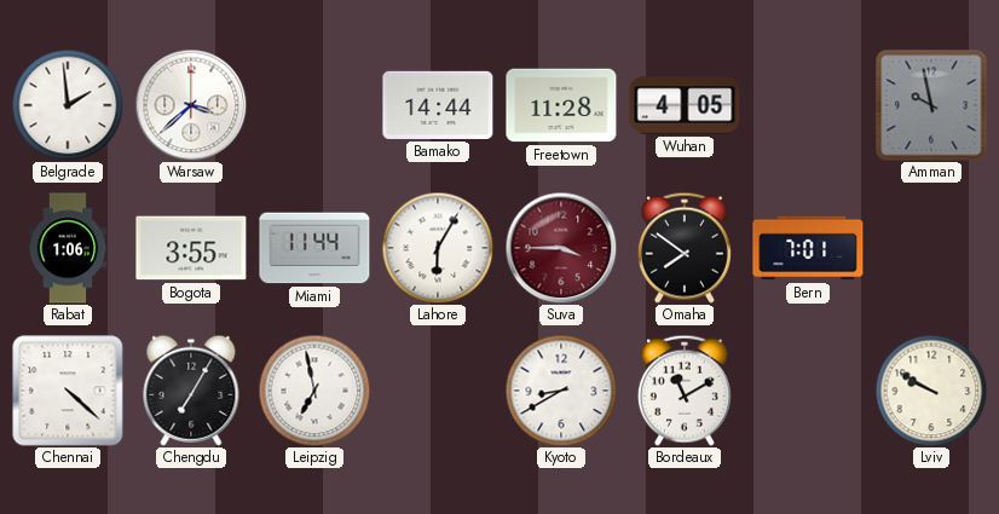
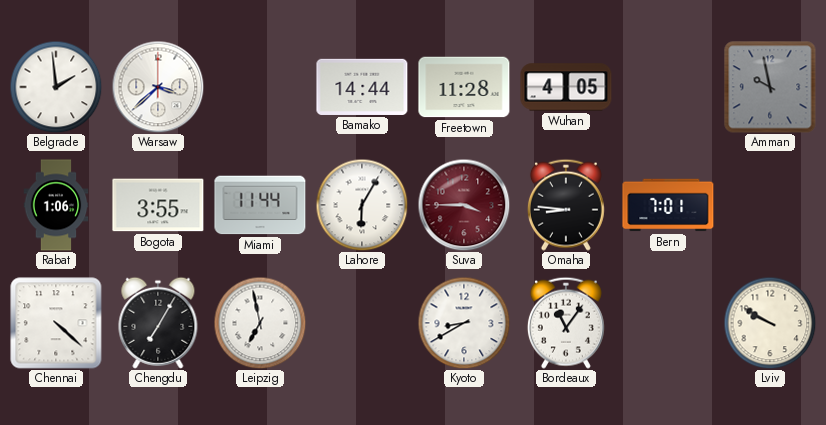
Omaha: 7:51 -> 8:46
Bordeaux: 11:10 -> 11:06
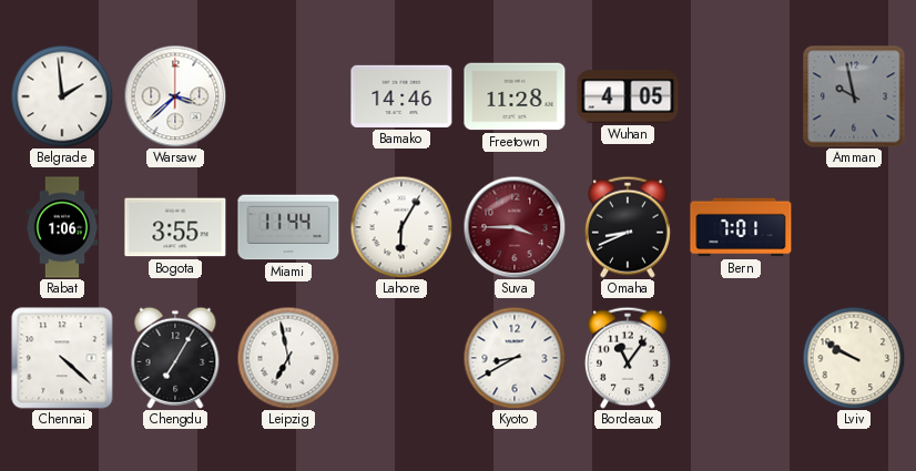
Bamako: 14:44 -> 14:46
Omaha: 8:46 -> 8:41
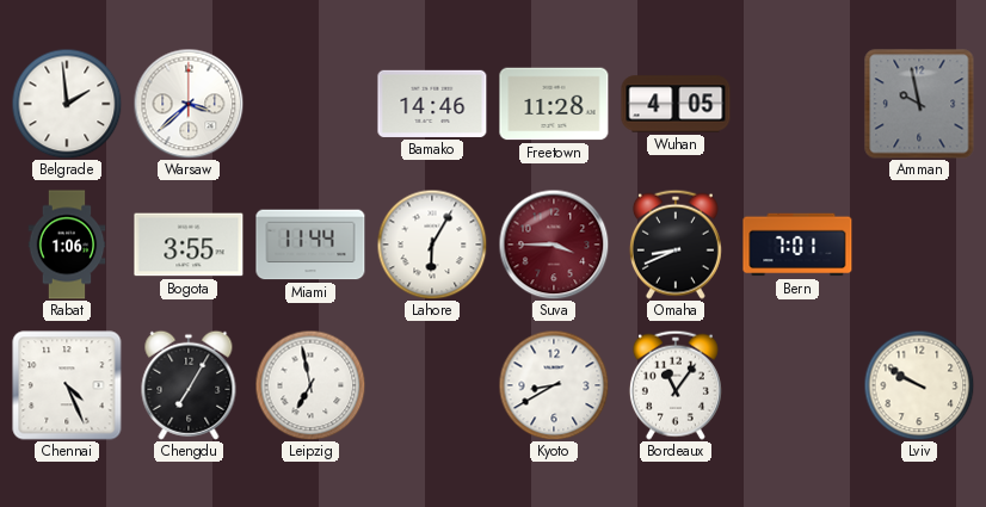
Chennai: 4:22 -> 4:26
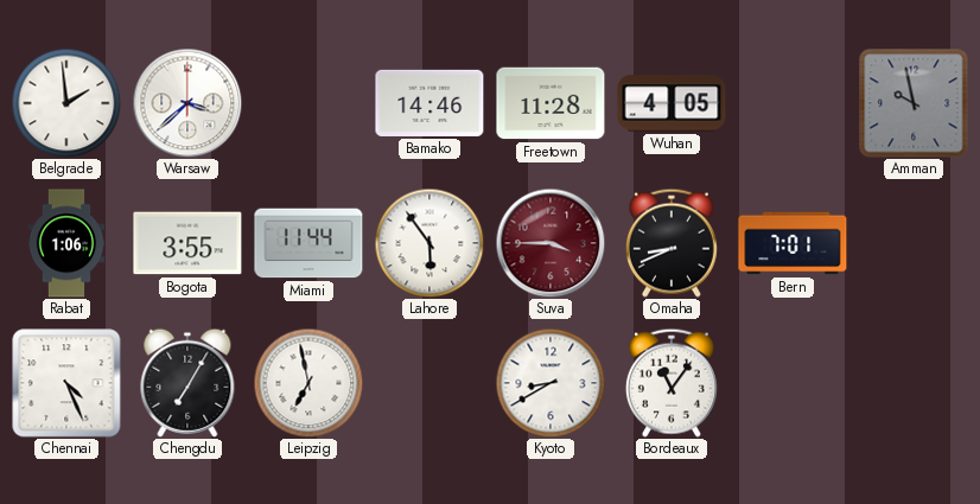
Lahore: 6:05 -> 5:54
Lviv: 9:50 -> none
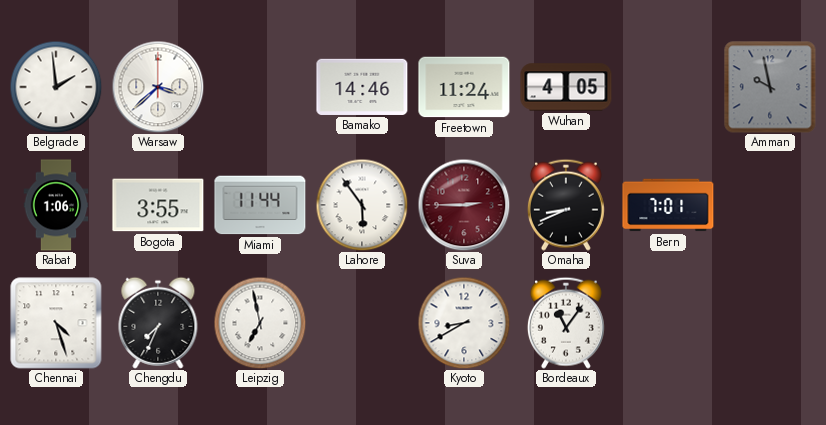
Freetown: 11:28 -> 11:24
Suva: 3:45 -> 2:45
Chennai: 4:26 -> 4:27
Chengdu: 7:05 -> 7:34
